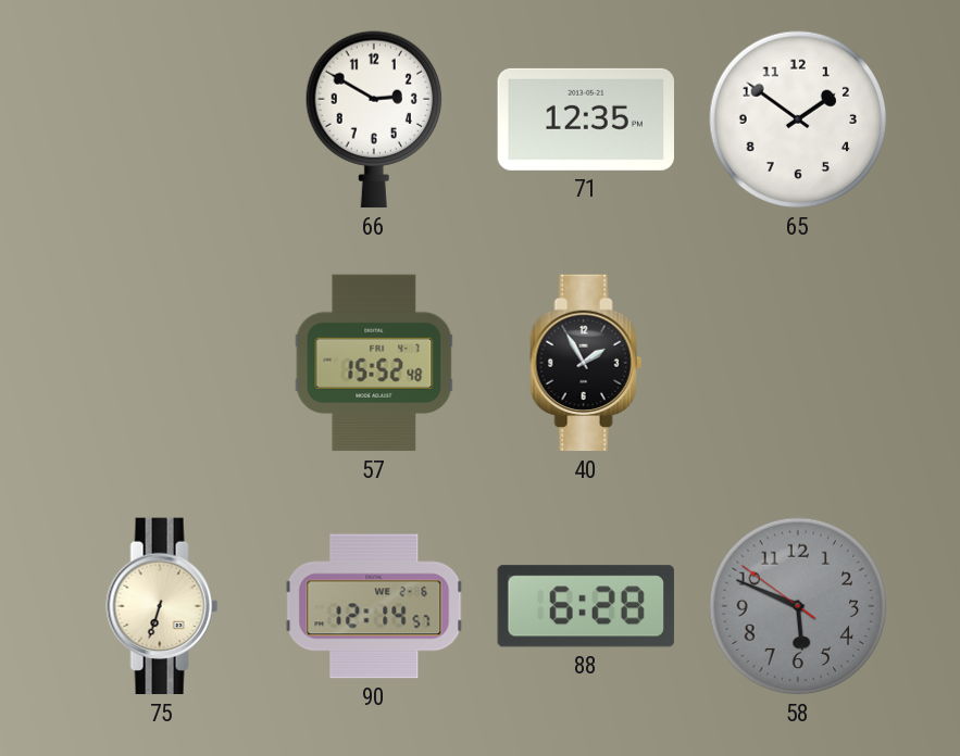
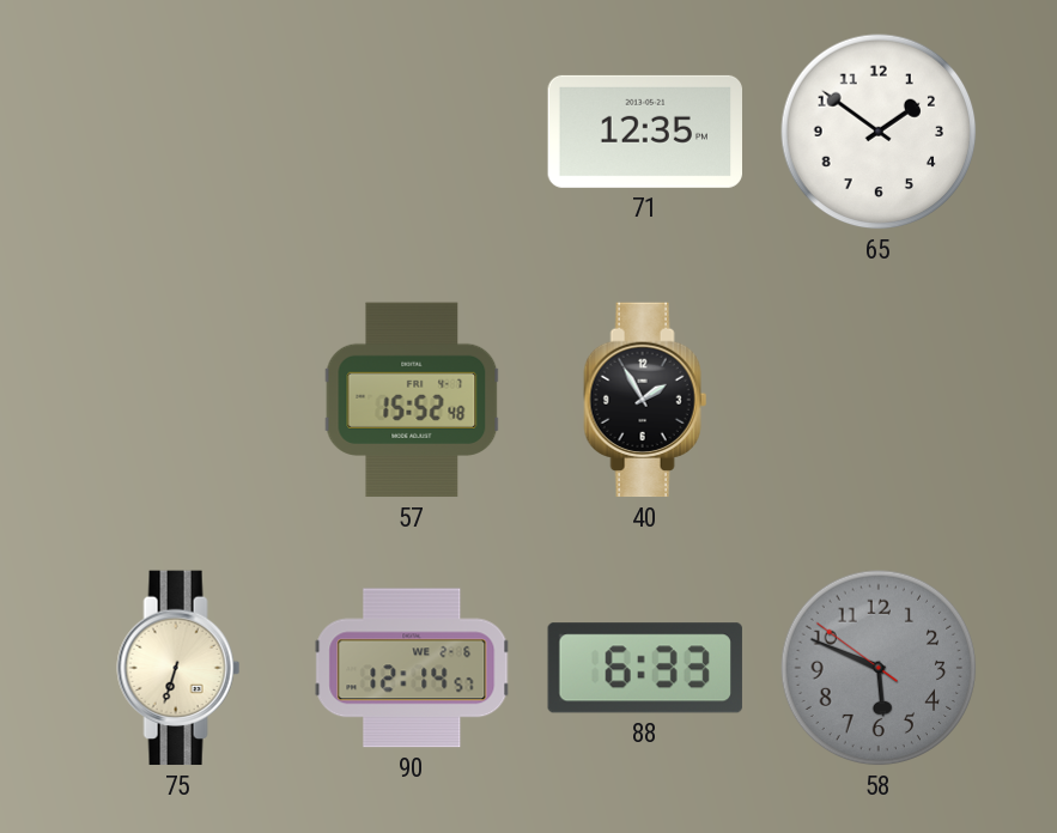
66: 2:50 -> none
88: 6:28 -> 6:33
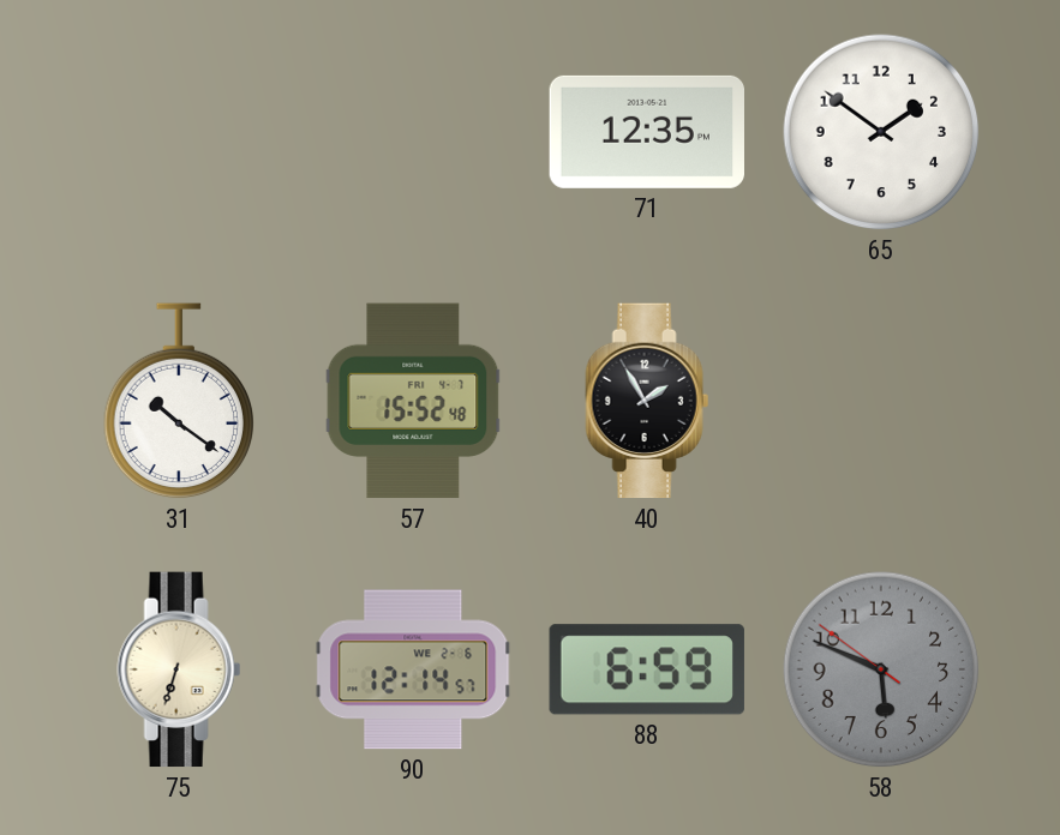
31: none -> 10:21
88: 6:33 -> 6:59
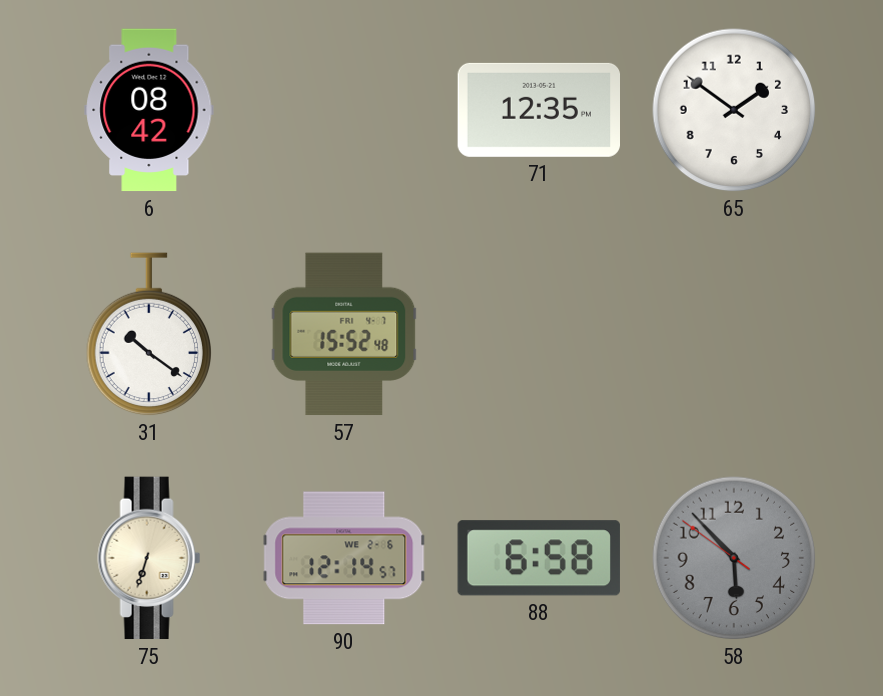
6: none -> 08:42
40: 1:55 -> none
88: 6:59 -> 6:58
58: 5:48 -> 5:52
